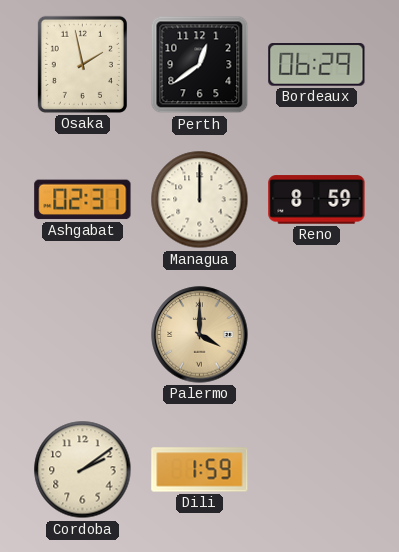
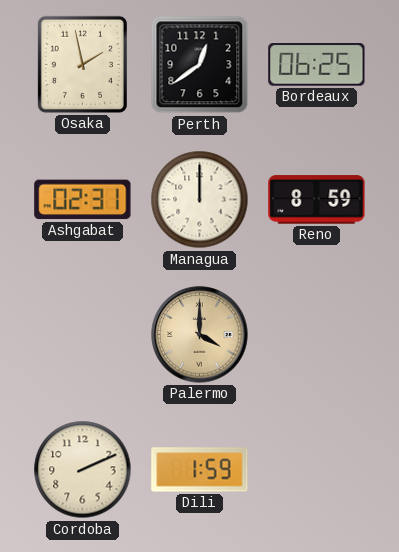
Bordeaux: 06:29 -> 06:25
Cordoba: 2:09 -> 2:11
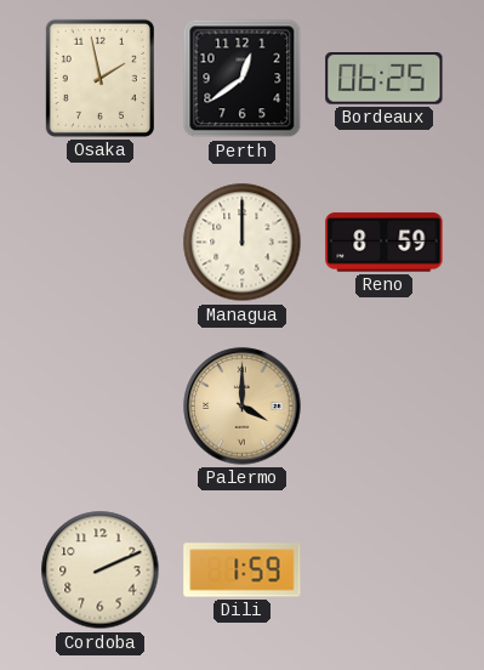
Ashgabat: 02:31 -> none
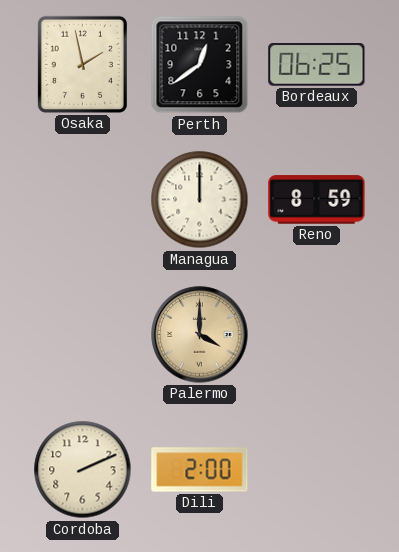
Dili: 1:59 -> 2:00
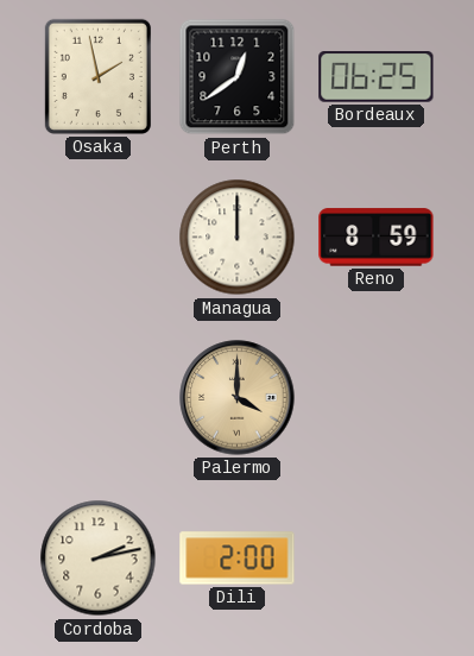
Cordoba: 2:11 -> 2:13
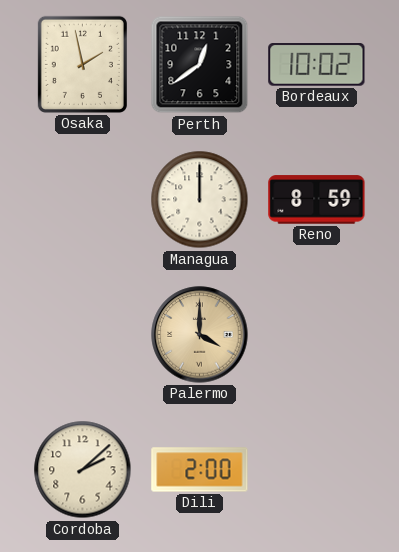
Bordeaux: 06:25 -> 10:02
Cordoba: 2:13 -> 2:08
